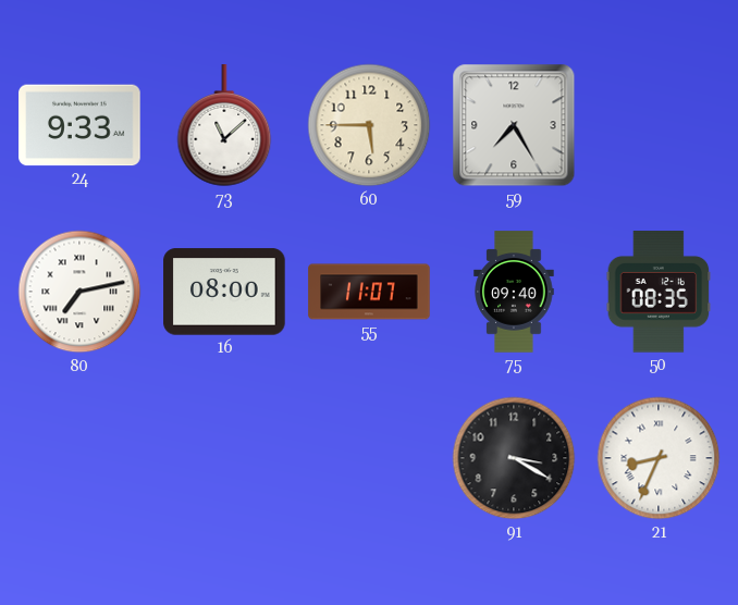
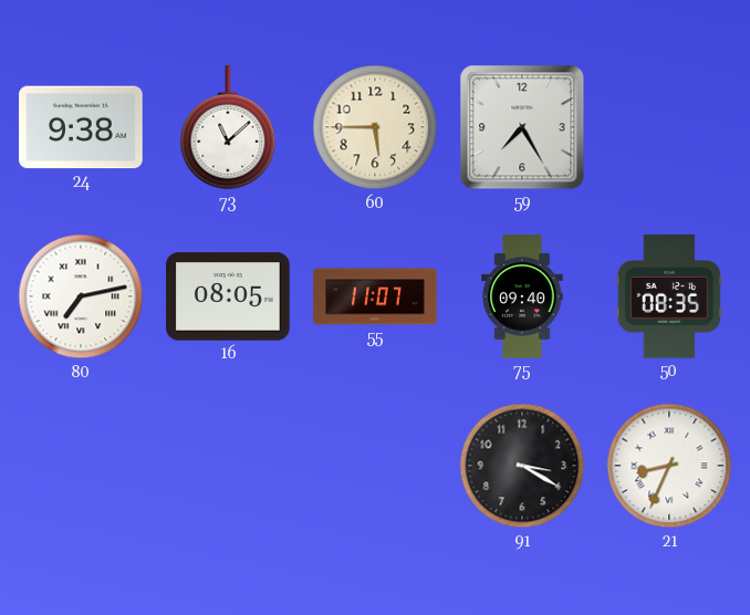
24: 9:33 -> 9:38
16: 08:00 -> 08:05
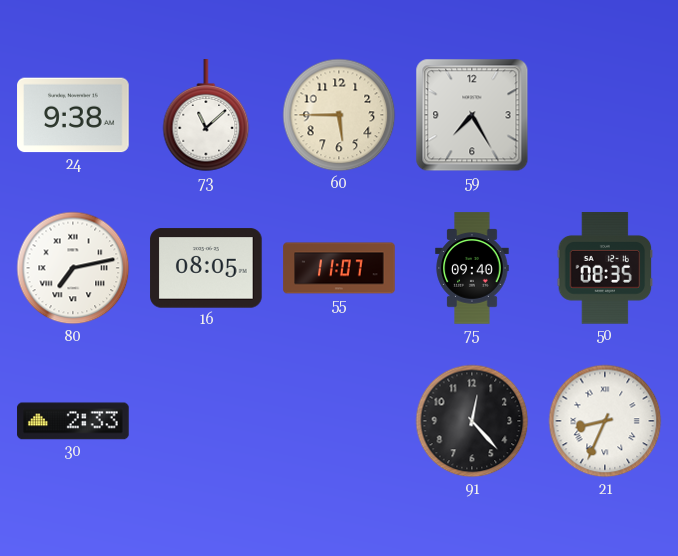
30: none -> 2:33
91: 3:20 -> 12:23
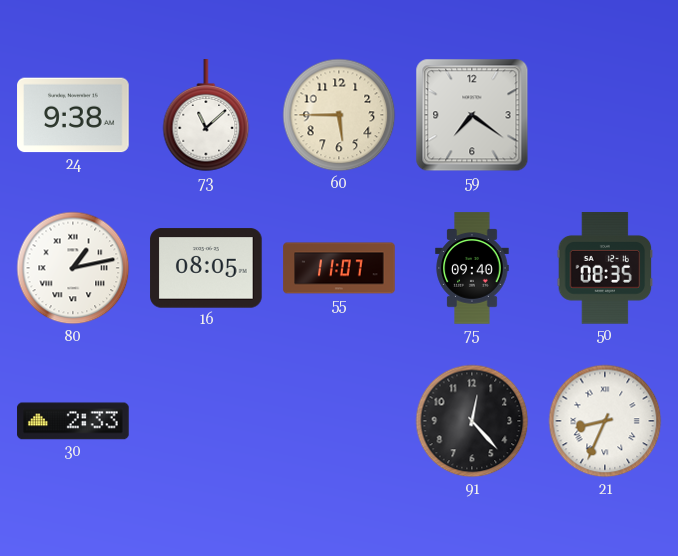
59: 7:25 -> 7:21
80: 7:13 -> 1:13
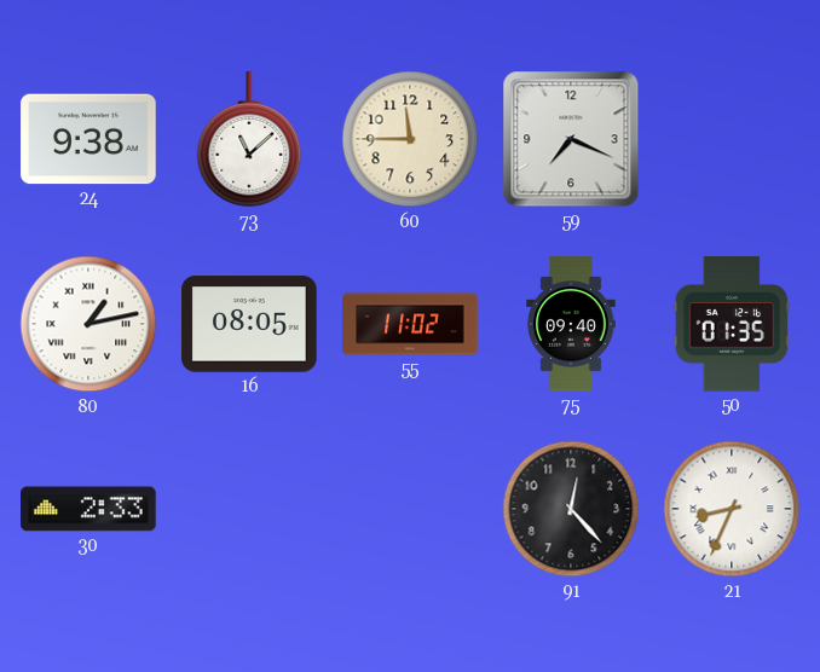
60: 5:45 -> 11:45
59: 7:21 -> 7:19
55: 11:07 -> 11:02
50: 08:35 -> 01:35
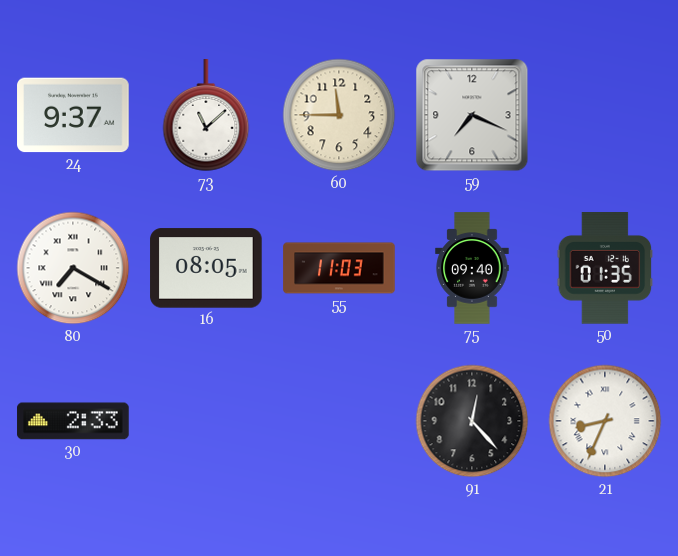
24: 9:38 -> 9:37
80: 1:13 -> 7:20
55: 11:02 -> 11:03
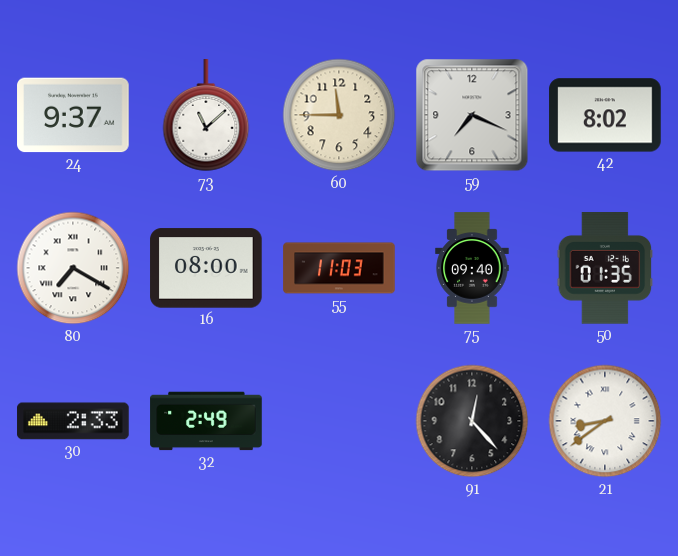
42: none -> 8:02
16: 08:05 -> 08:00
32: none -> 2:49
21: 8:34 -> 8:39
